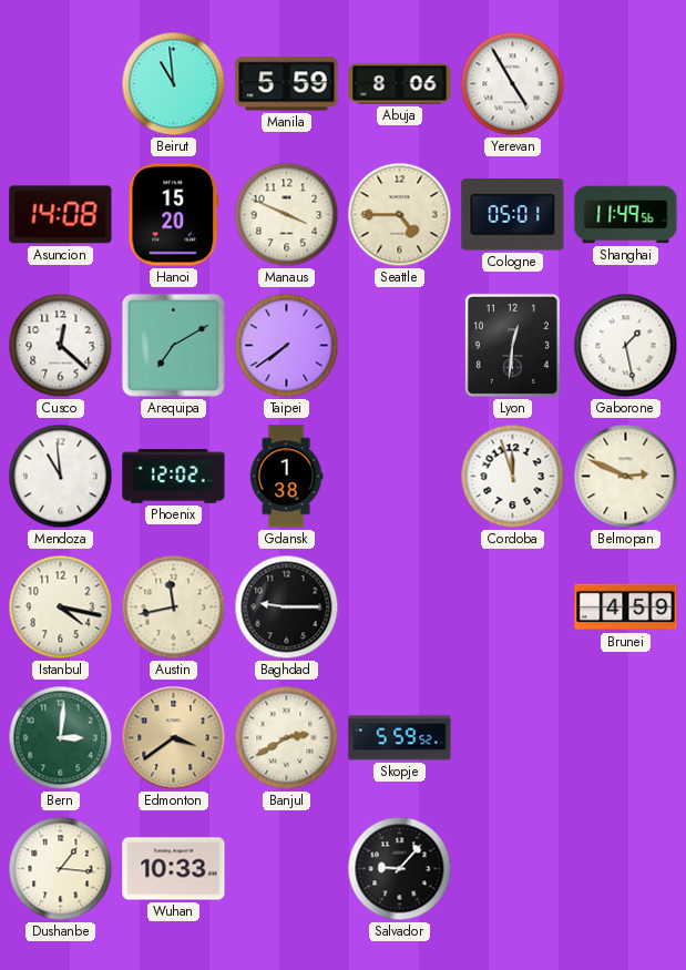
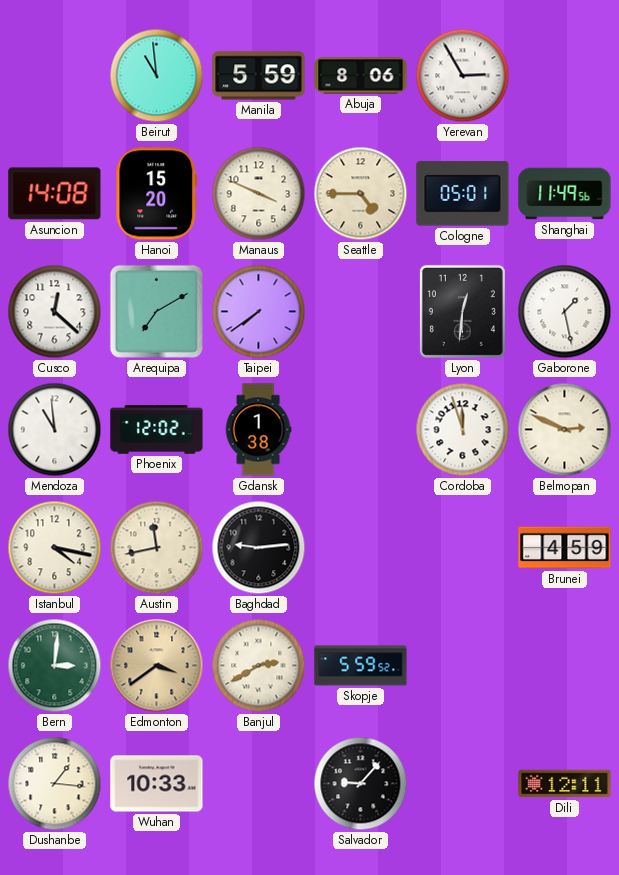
Yerevan: 4:55 -> 2:55
Baghdad: 9:15 -> 9:14
Dili: none -> 12:11
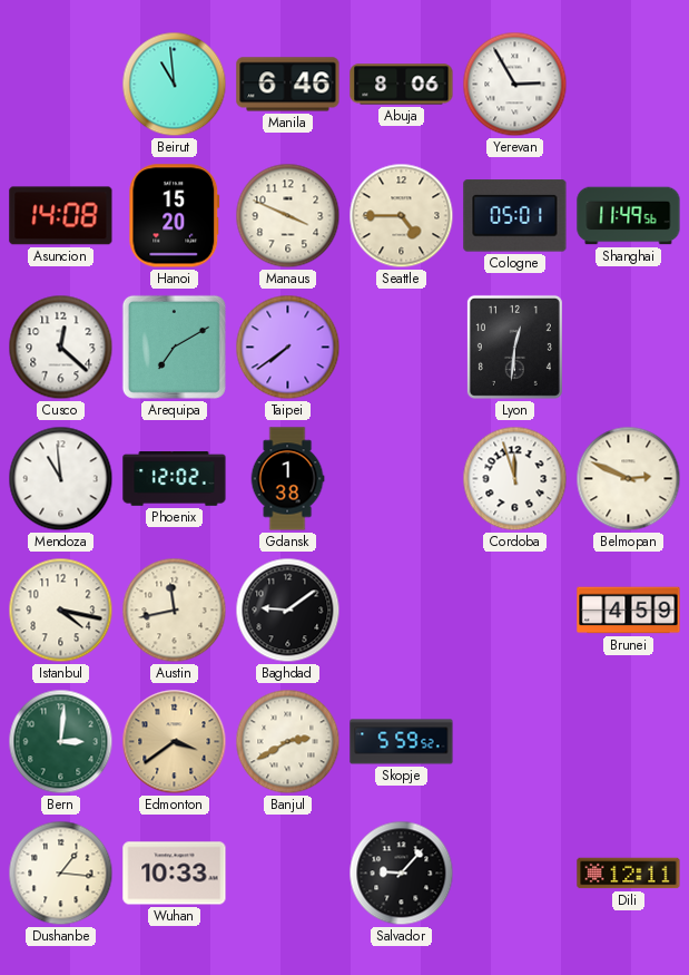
Manila: 5:59 -> 6:46
Gaborone: 1:28 -> none
Baghdad: 9:14 -> 9:09
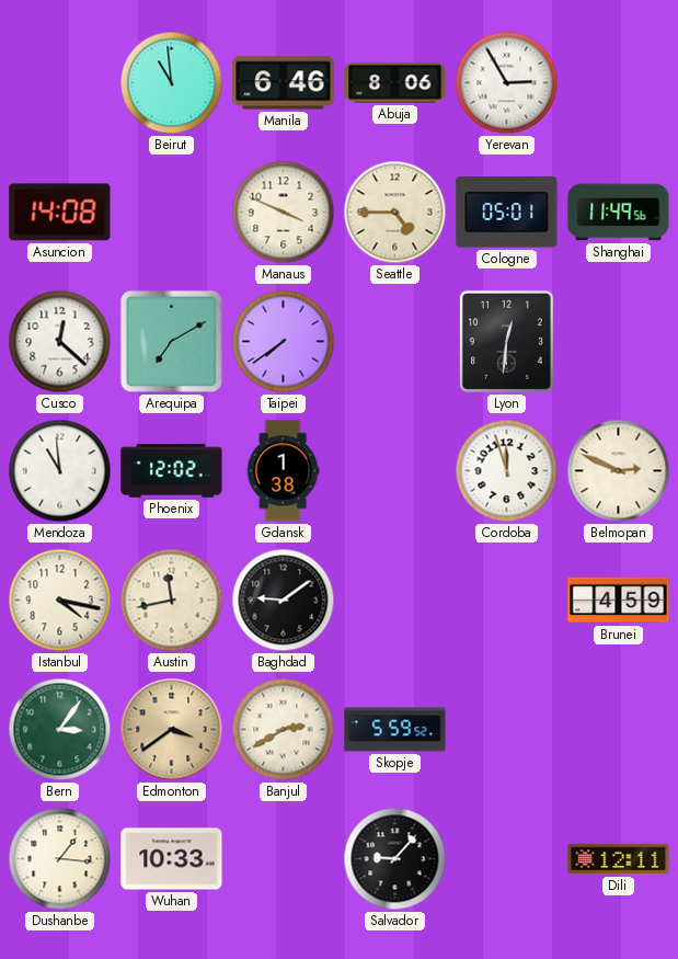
Hanoi: 15:20 -> none
Bern: 3:01 -> 3:06
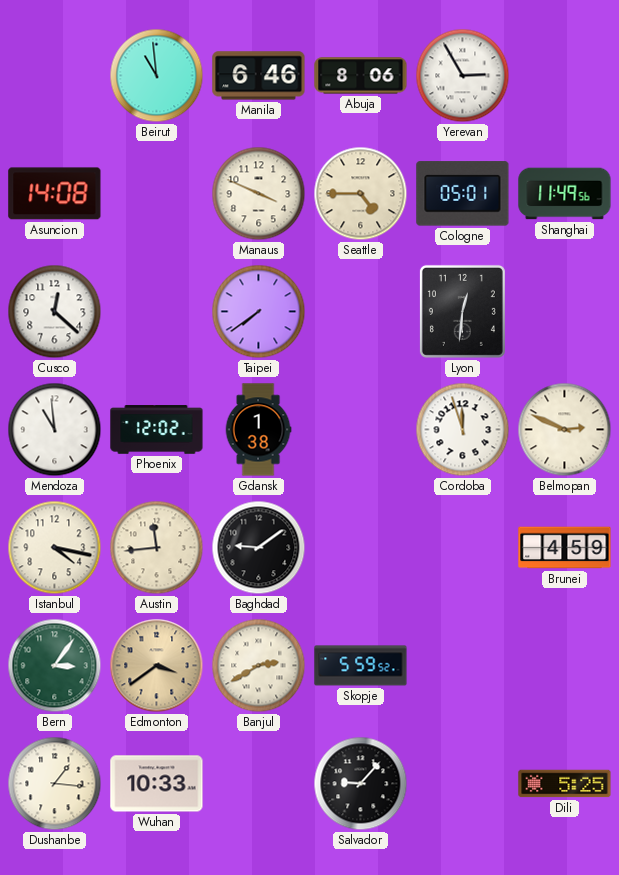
Arequipa: 7:10 -> none
Austin: 11:43 -> 11:44
Dili: 12:11 -> 5:25
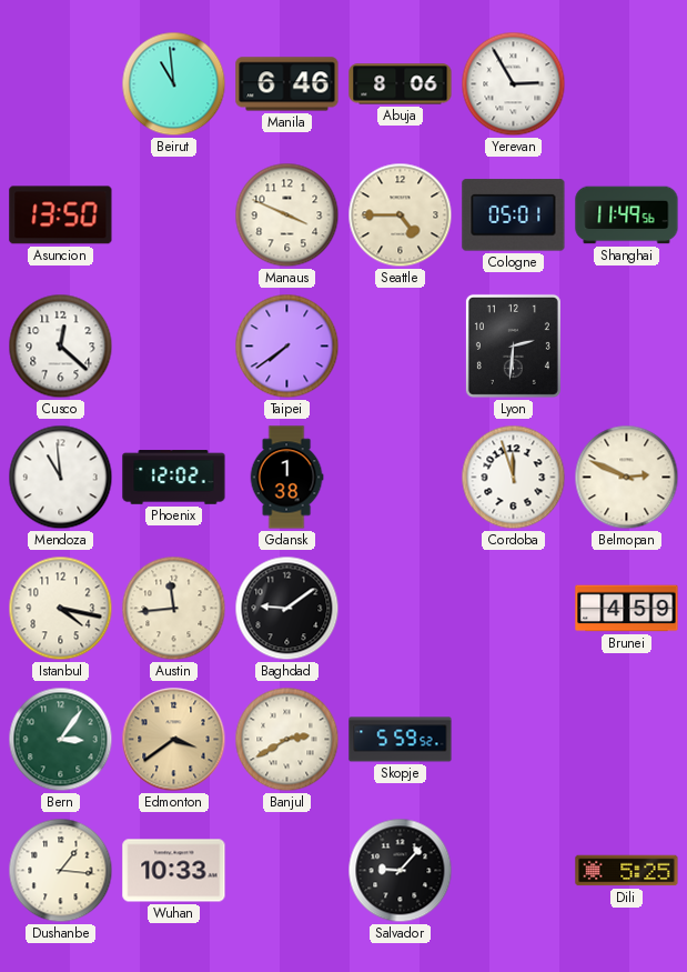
Asuncion: 14:08 -> 13:50
Lyon: 12:31 -> 2:31
